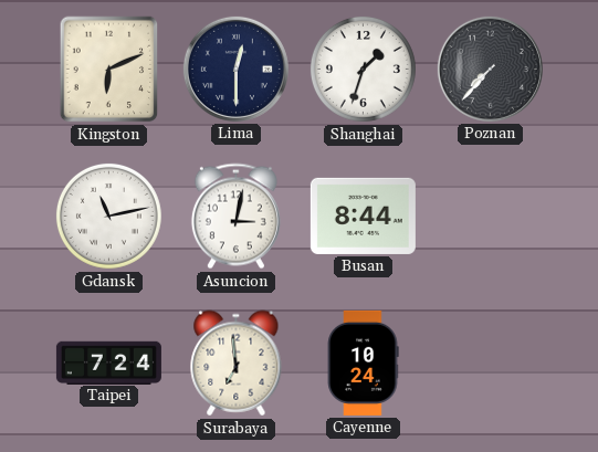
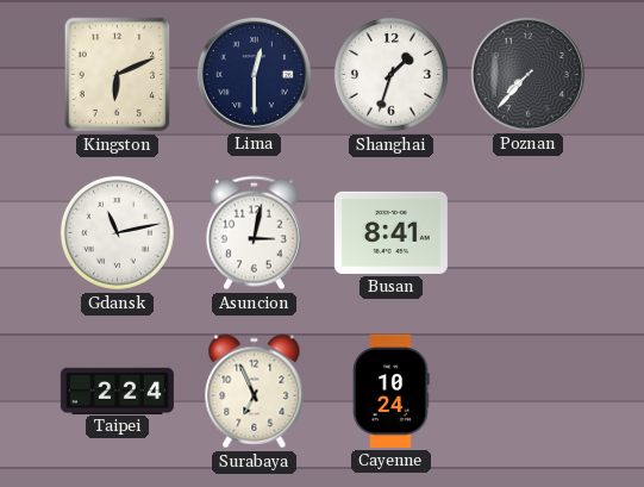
Busan: 8:44 -> 8:41
Taipei: 7:24 -> 2:24
Surabaya: 6:59 -> 6:56
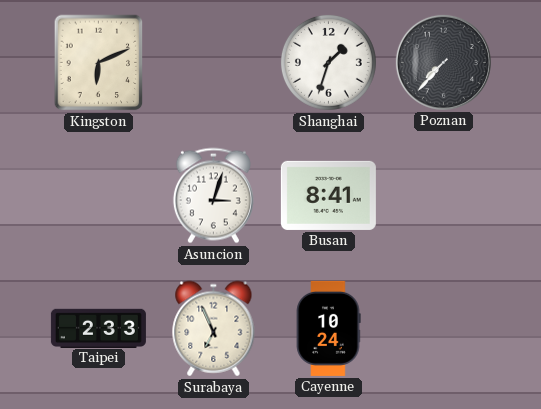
Lima: 12:30 -> none
Gdansk: 11:13 -> none
Asuncion: 3:02 -> 3:03
Taipei: 2:24 -> 2:33
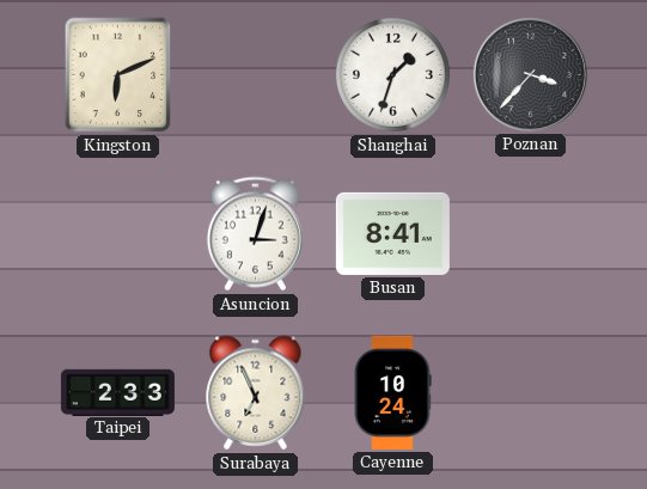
Poznan: 7:37 -> 3:37
